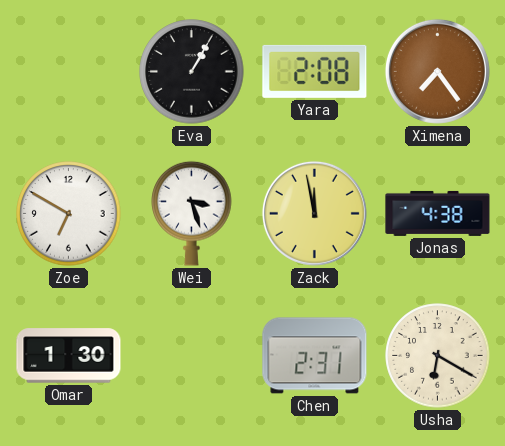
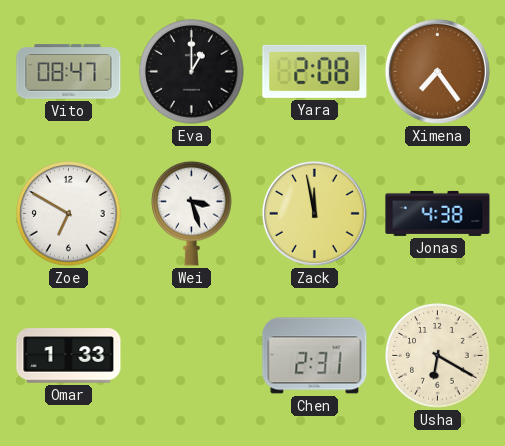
Vito: none -> 08:47
Eva: 1:05 -> 1:00
Omar: 1:30 -> 1:33
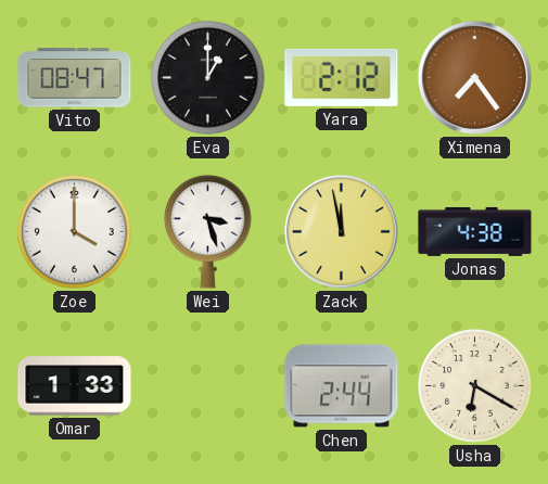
Yara: 2:08 -> 2:12
Zoe: 6:50 -> 4:00
Chen: 2:31 -> 2:44
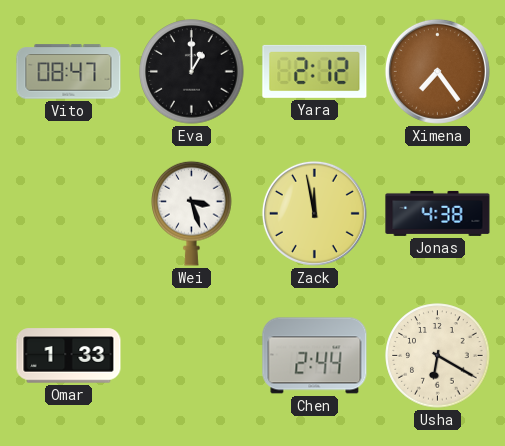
Zoe: 4:00 -> none
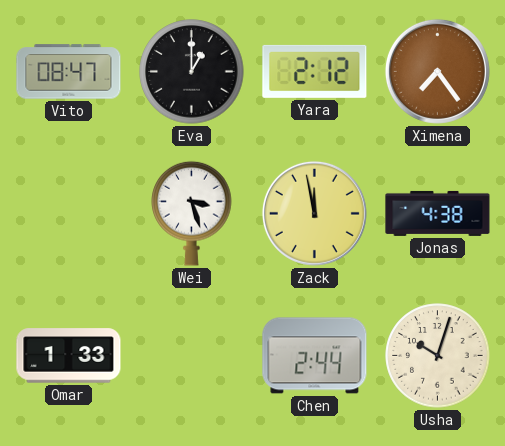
Usha: 6:20 -> 10:03
